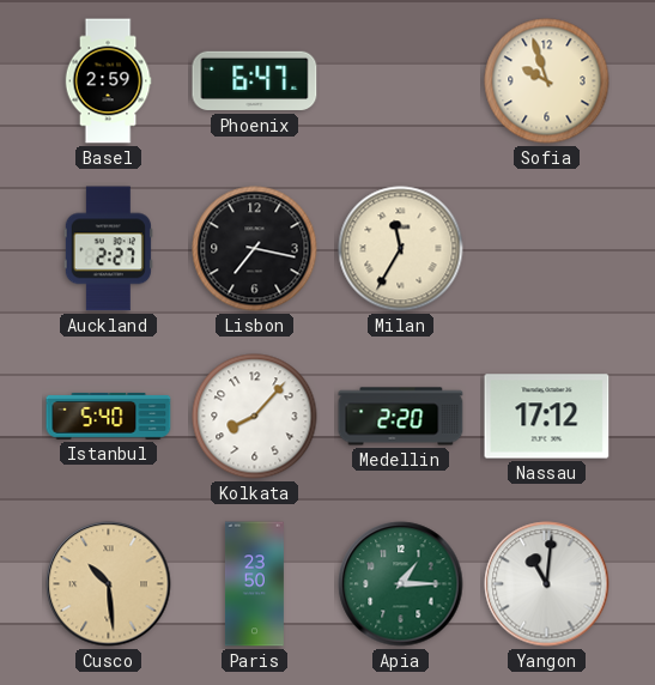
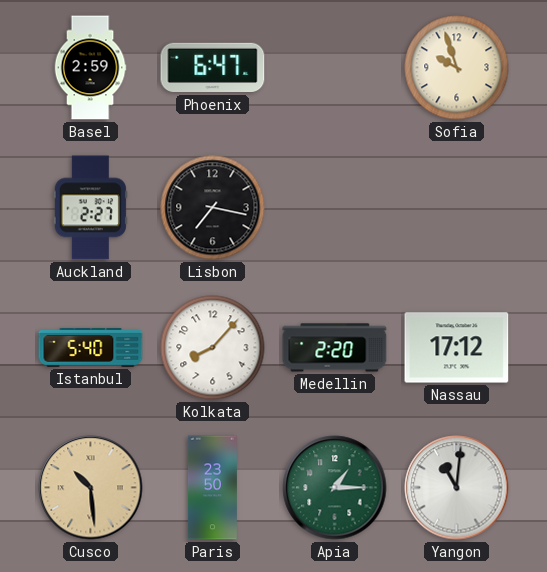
Milan: 11:35 -> none
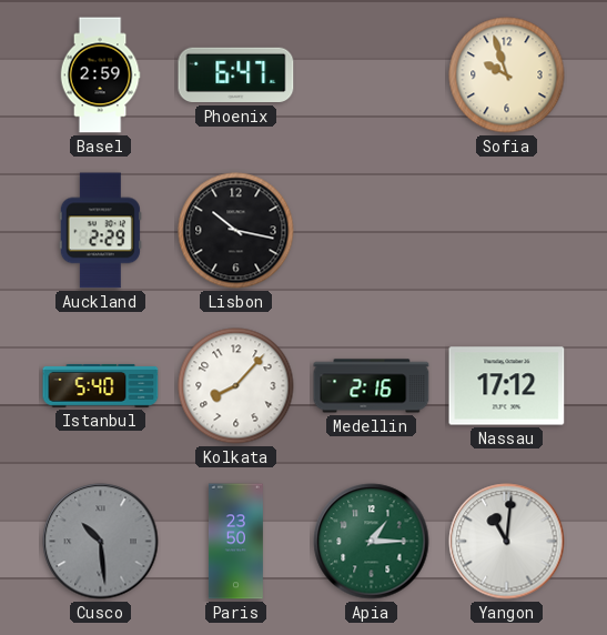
Auckland: 2:27 -> 2:29
Lisbon: 7:17 -> 10:17
Medellin: 2:20 -> 2:16
Cusco dial: champagne -> grey
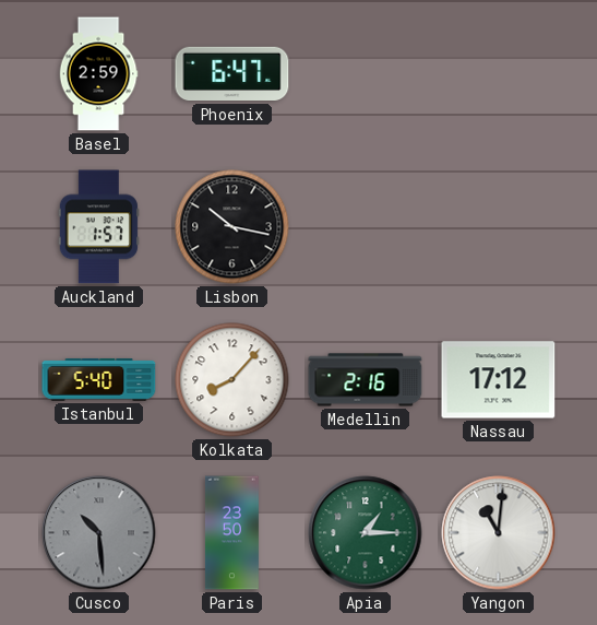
Sofia: 9:57 -> none
Auckland: 2:29 -> 1:57
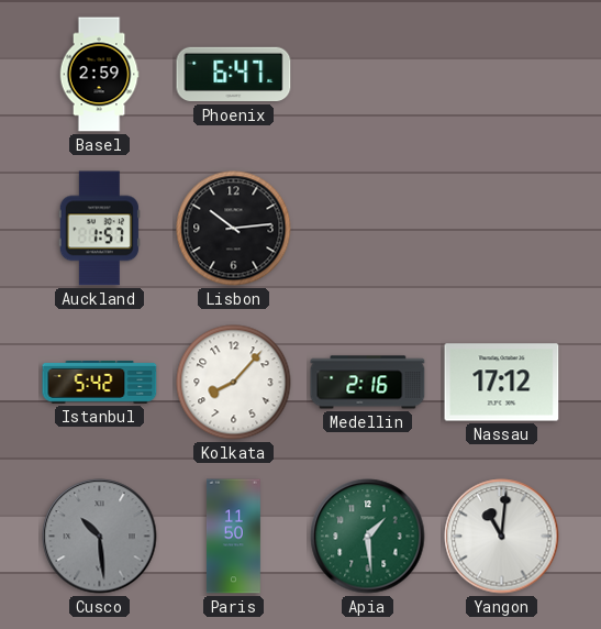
Lisbon: 10:17 -> 10:14
Istanbul: 5:40 -> 5:42
Paris: 23:50 -> 11:50
Apia: 1:15 -> 1:29
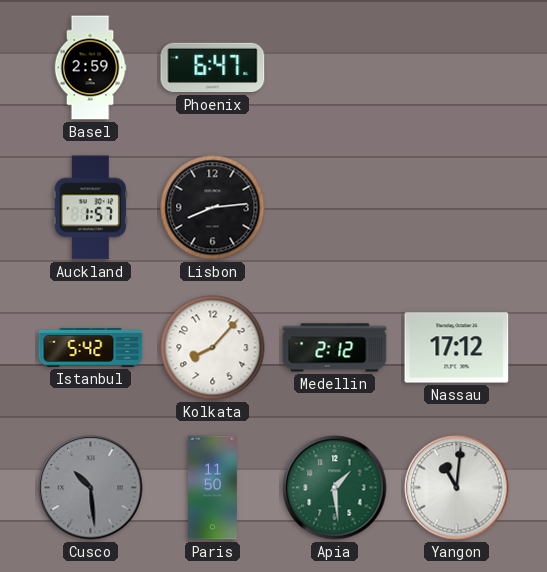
Lisbon: 10:14 -> 8:14
Medellin: 2:16 -> 2:12
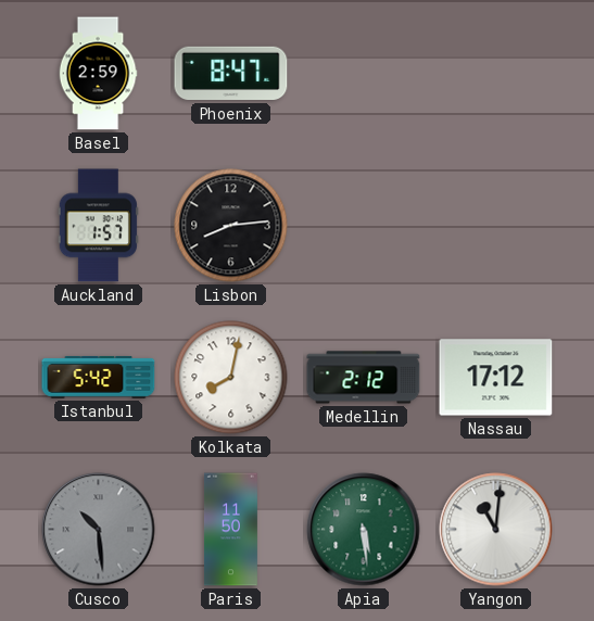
Phoenix: 6:47 -> 8:47
Kolkata: 8:07 -> 8:02
Apia: 1:29 -> 5:29
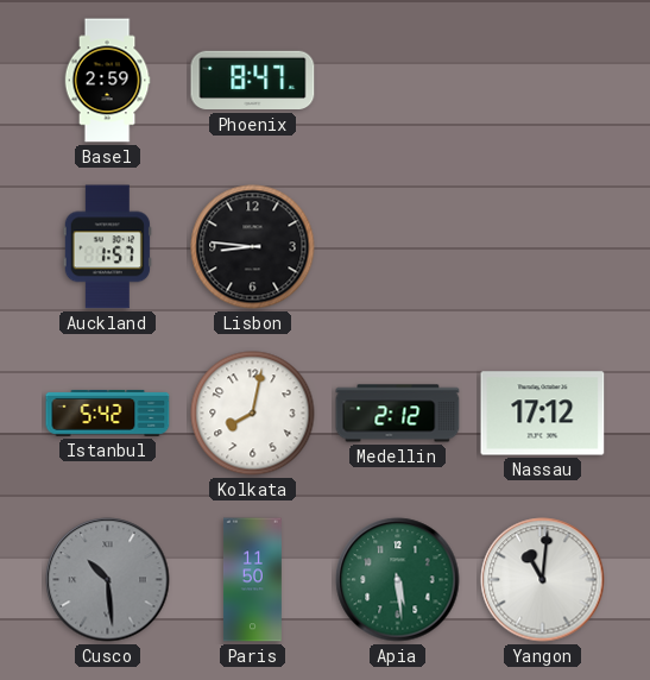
Lisbon: 8:14 -> 8:46
